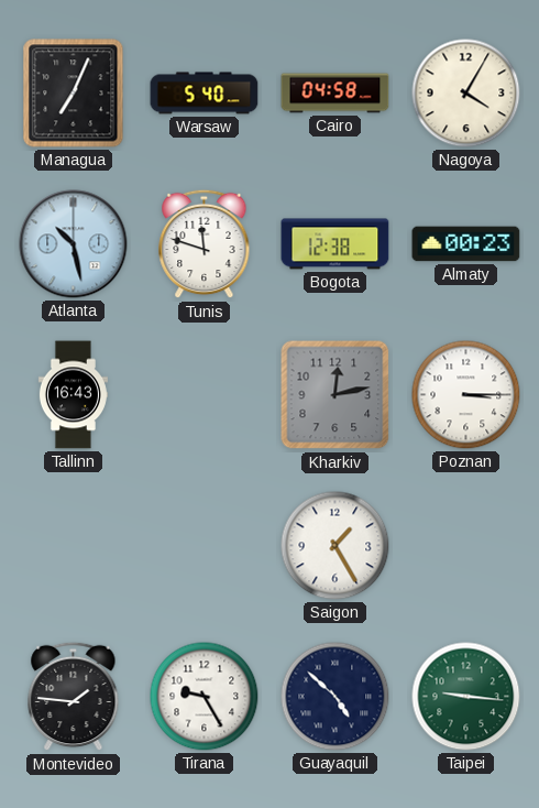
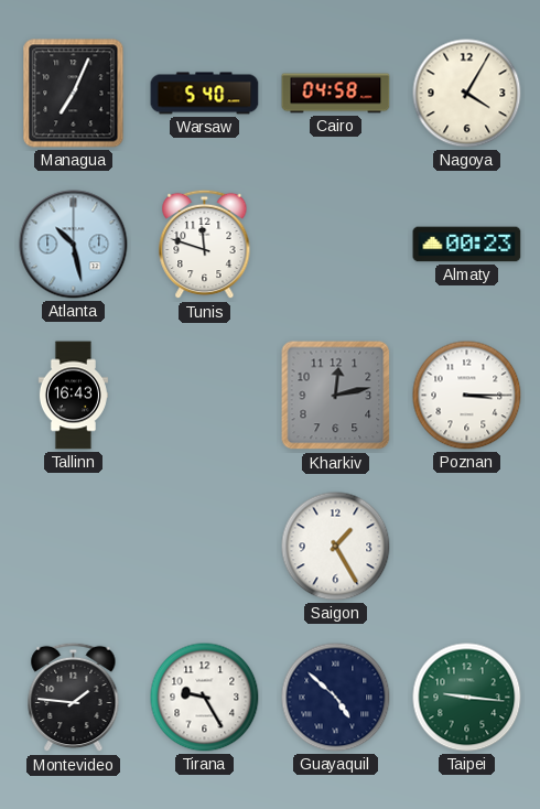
Bogota: 12:38 -> none
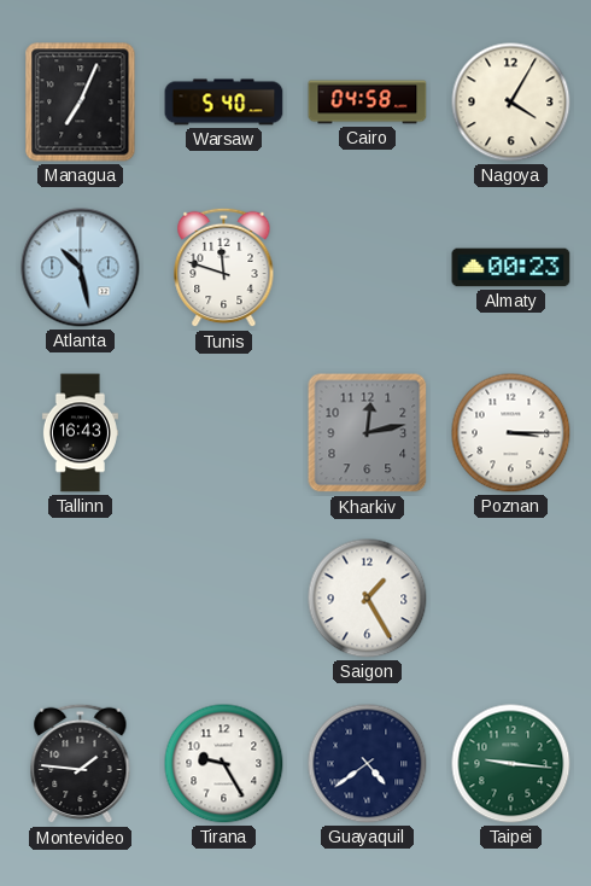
Guayaquil: 4:52 -> 4:39
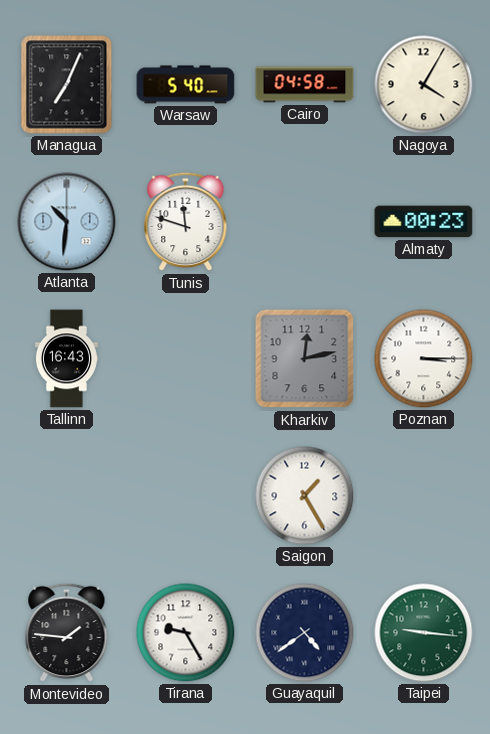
Atlanta: 10:28 -> 10:31
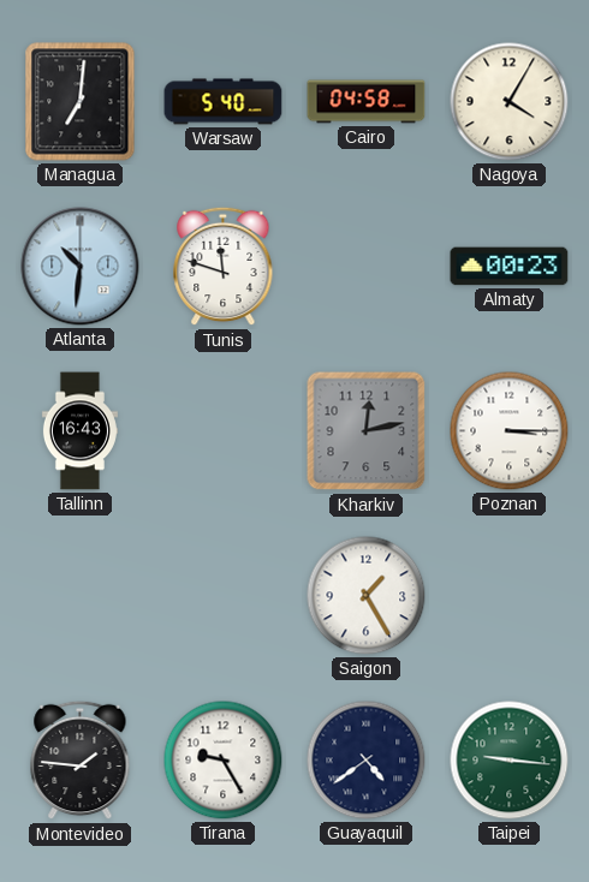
Managua: 7:04 -> 7:01
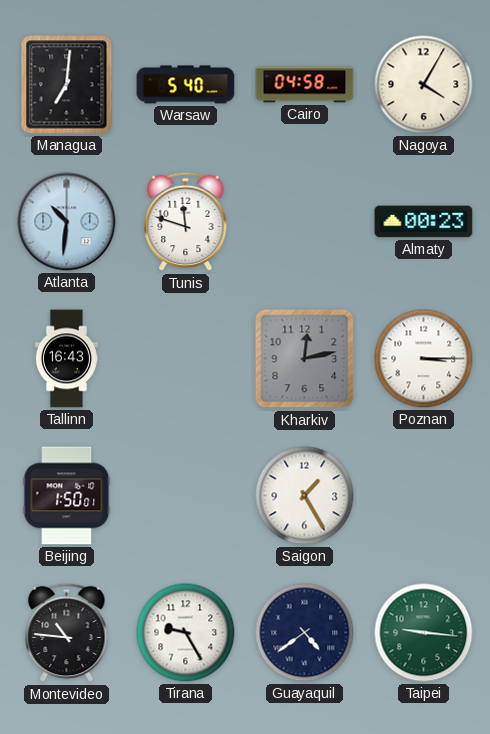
Beijing: none -> 1:50
Montevideo: 1:46 -> 10:46
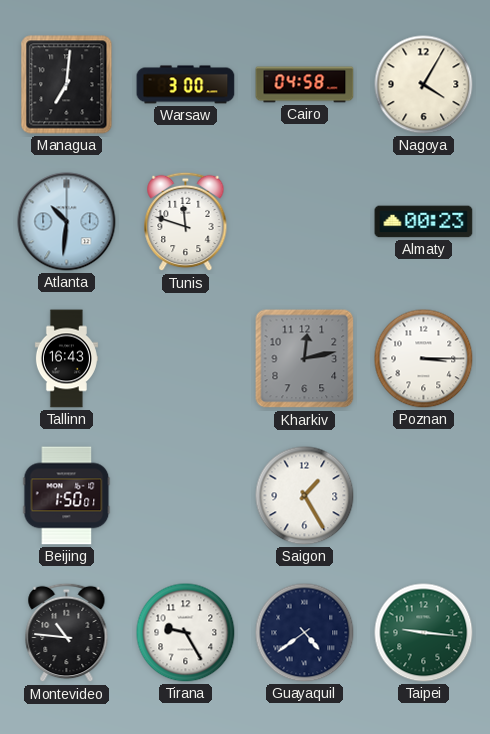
Warsaw: 5:40 -> 3:00
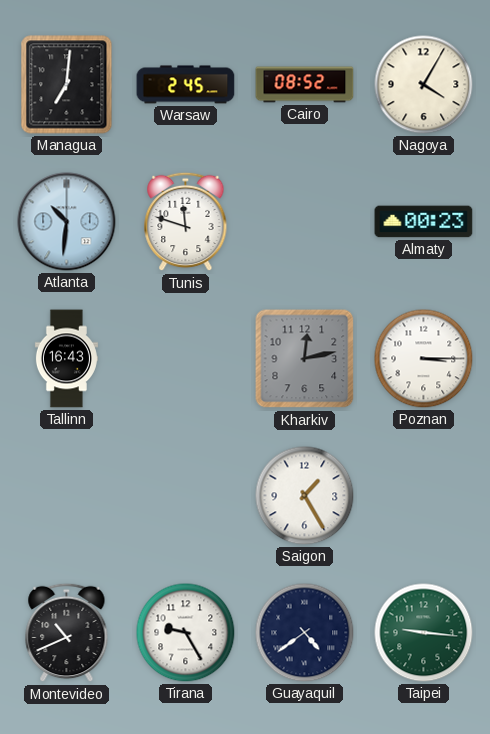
Warsaw: 3:00 -> 2:45
Cairo: 04:58 -> 08:52
Beijing: 1:50 -> none
Montevideo: 10:46 -> 10:41
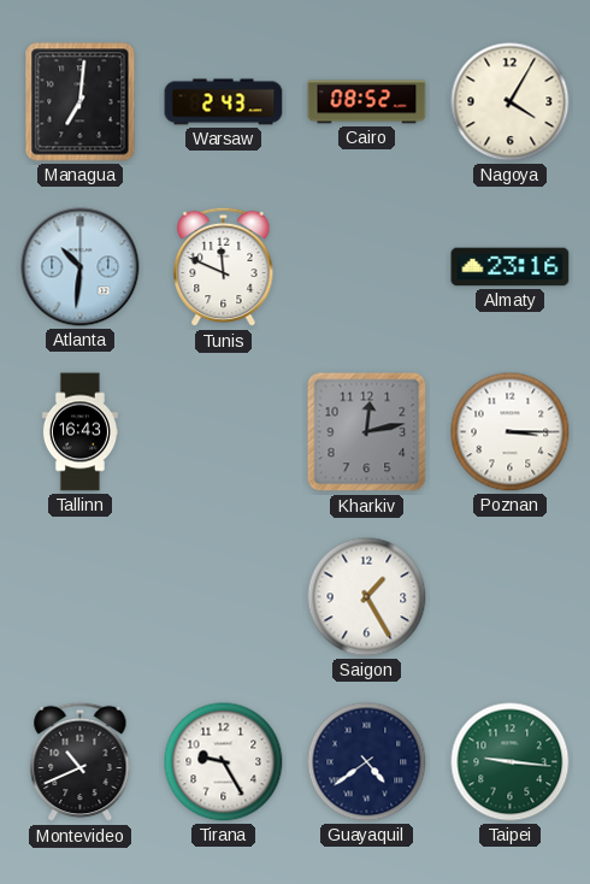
Warsaw: 2:45 -> 2:43
Tunis: 11:48 -> 11:49
Almaty: 00:23 -> 23:16
